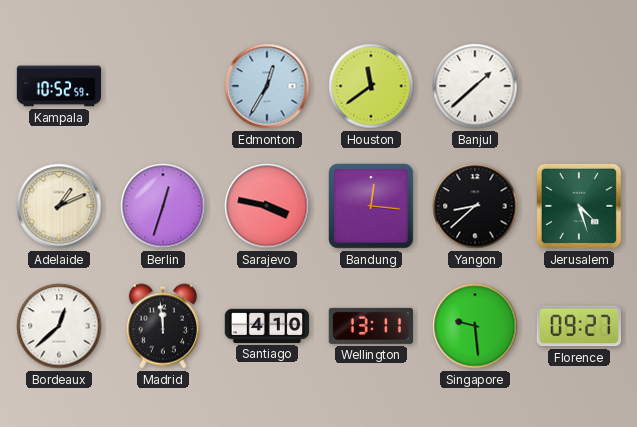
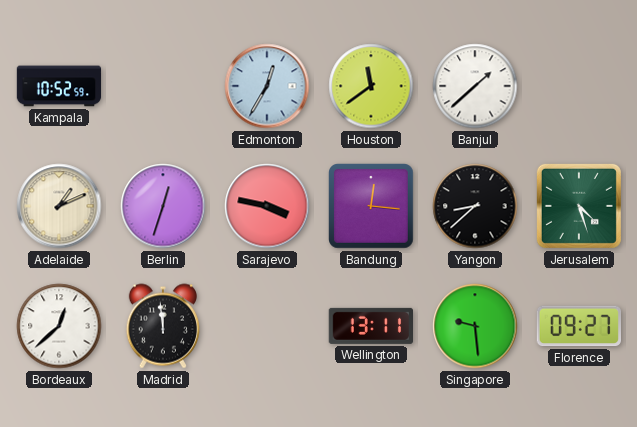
Santiago: 4:10 -> none
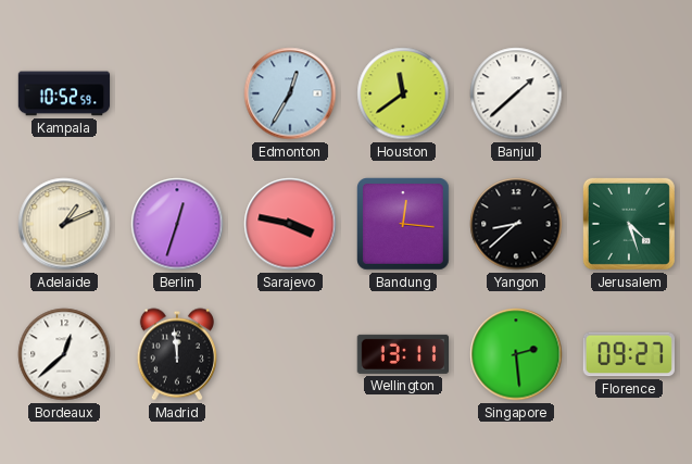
Singapore: 9:29 -> 2:29
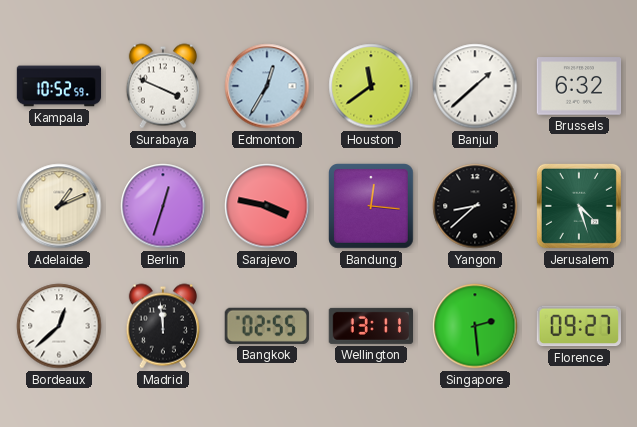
Surabaya: none -> 3:49
Brussels: none -> 6:32
Bangkok: none -> 02:55
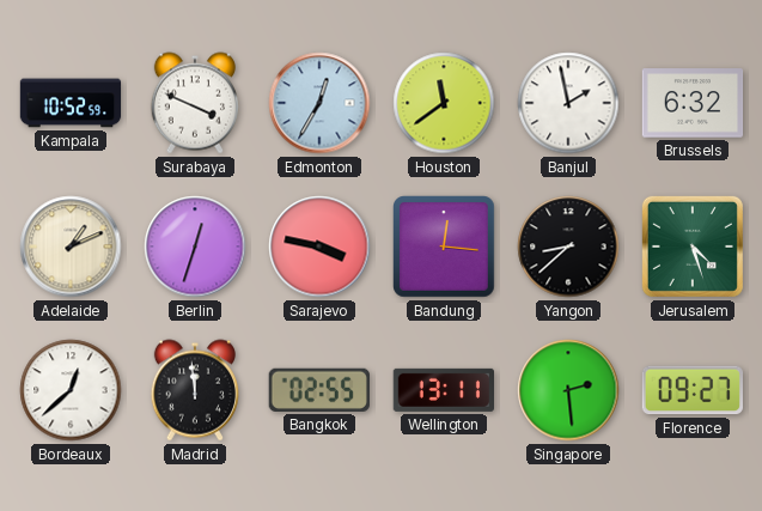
Banjul: 1:38 -> 1:58
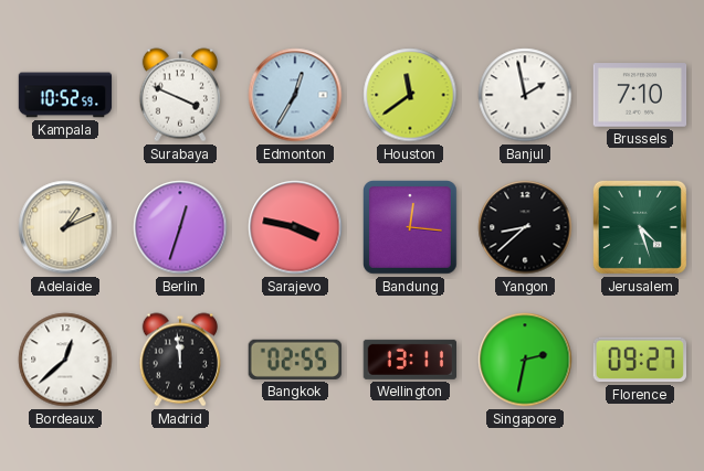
Brussels: 6:32 -> 7:10
Singapore: 2:29 -> 2:32
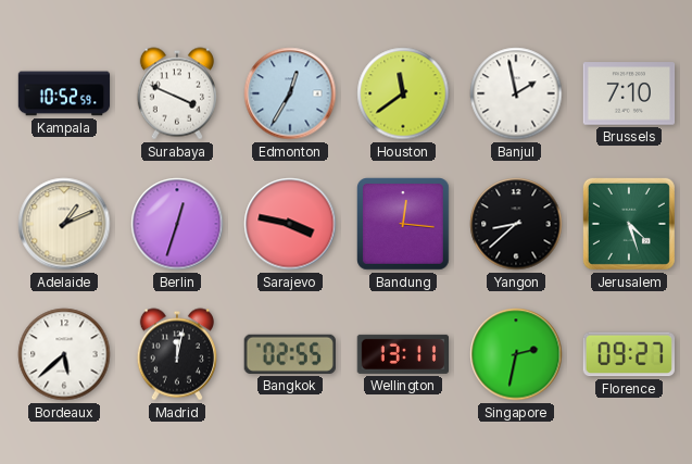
Bordeaux: 12:38 -> 5:38
Madrid: 11:59 -> 12:02
